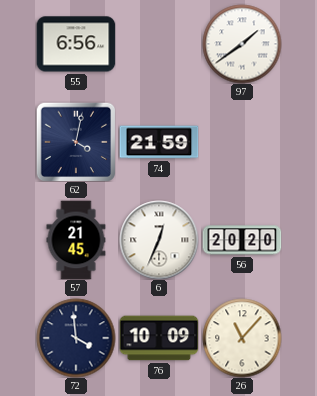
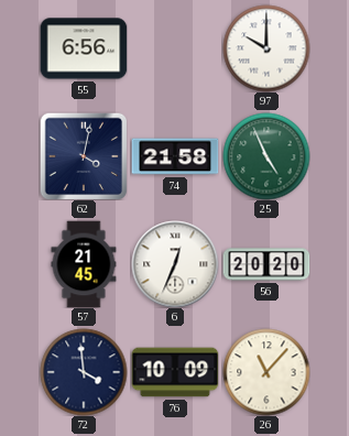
97: 1:39 -> 10:00
74: 21:59 -> 21:58
25: none -> 4:56
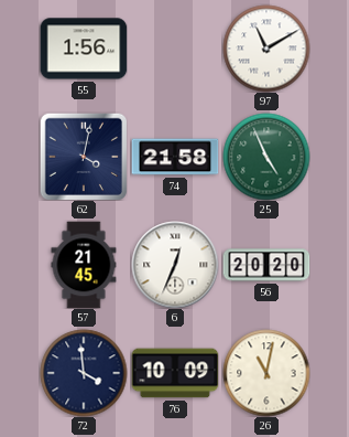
55: 6:56 -> 1:56
97: 10:00 -> 11:10
26: 11:07 -> 11:02
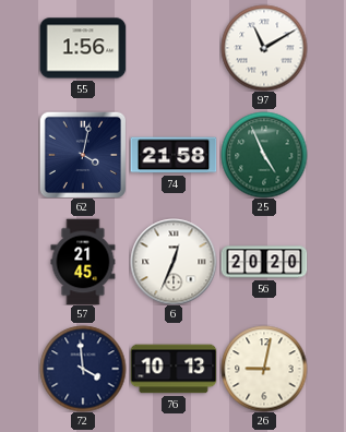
76: 10:09 -> 10:13
26: 11:02 -> 9:02
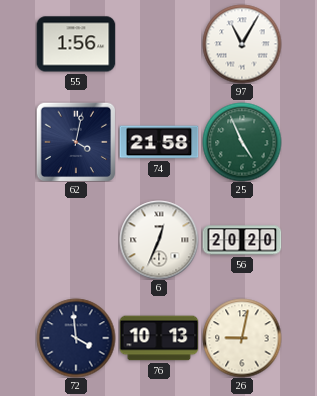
97: 11:10 -> 11:05
57: 21:45 -> none
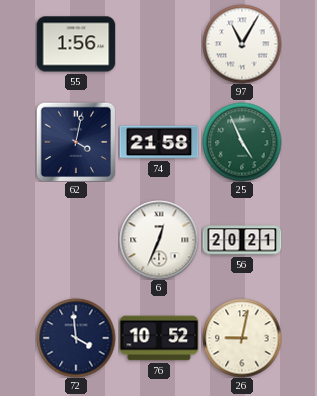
56: 20:20 -> 20:21
76: 10:13 -> 10:52
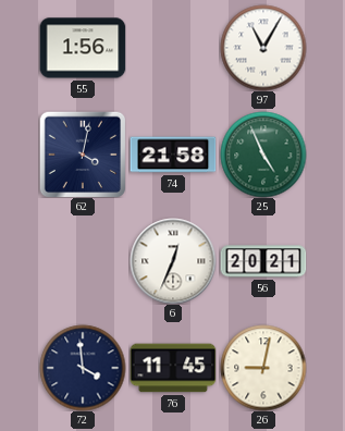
76: 10:52 -> 11:45
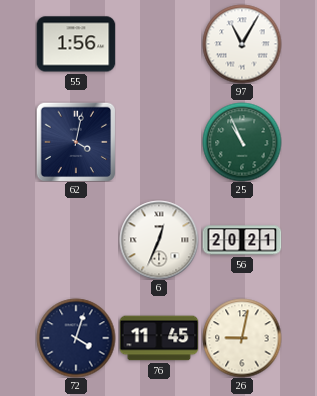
74: 21:58 -> none
25: 4:56 -> 10:56
72: 3:59 -> 4:03
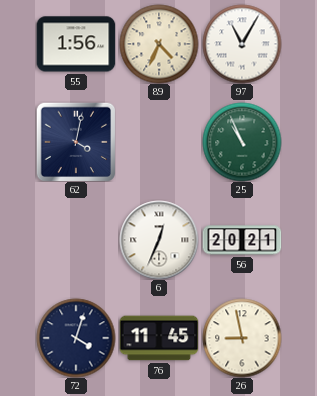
89: none -> 4:34
26: 9:02 -> 8:58
